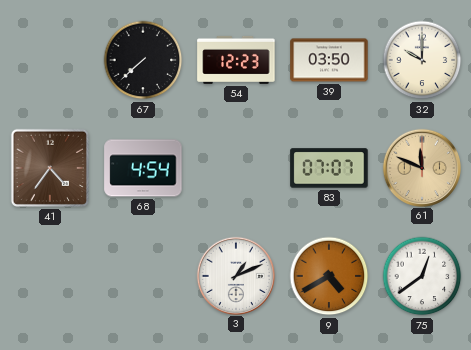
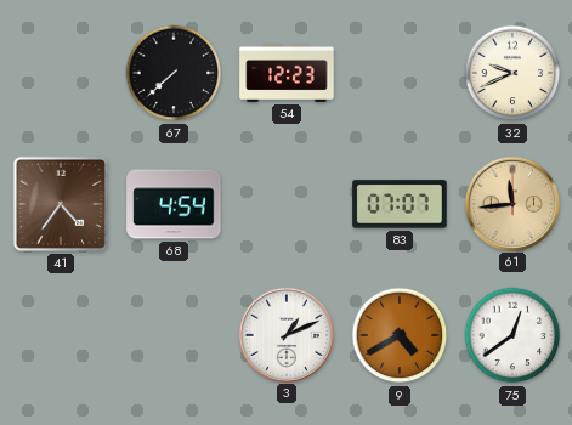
39: 03:50 -> none
32: 10:00 -> 9:41
61: 11:49 -> 11:44
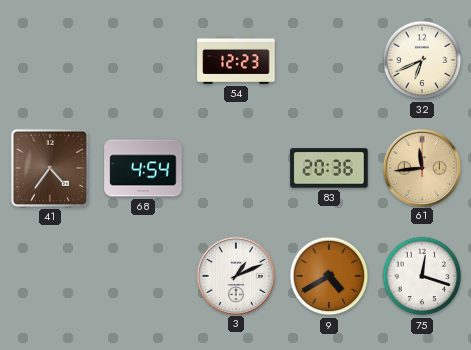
67: 7:38 -> none
32: 9:41 -> 6:41
83: 07:07 -> 20:36
75: 12:39 -> 12:18
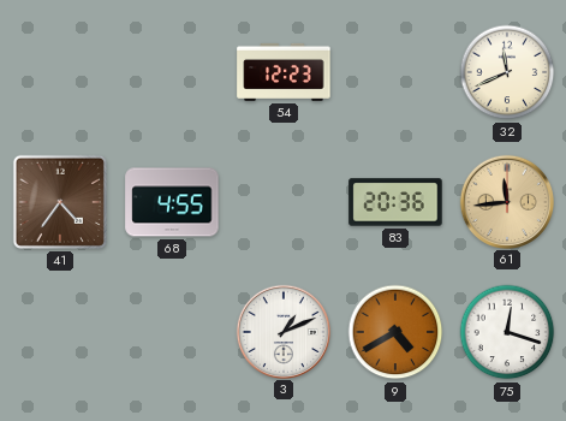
32: 6:41 -> 11:41
68: 4:54 -> 4:55
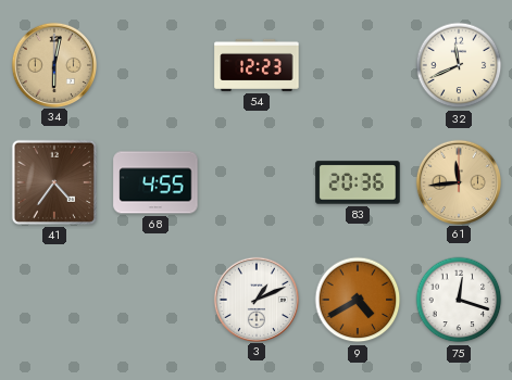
34: none -> 6:02
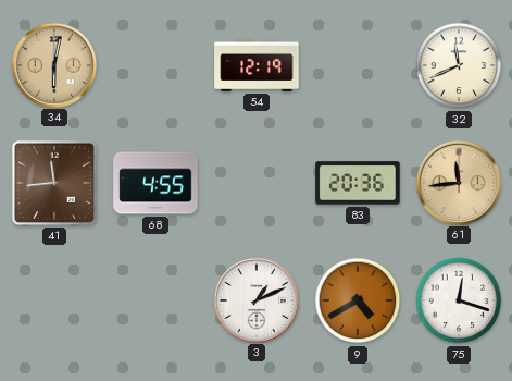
54: 12:23 -> 12:19
41: 4:36 -> 11:44
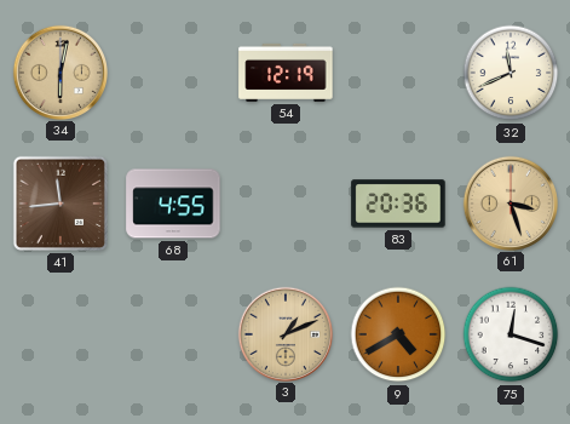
61: 11:44 -> 3:27
3 dial: white -> champagne
